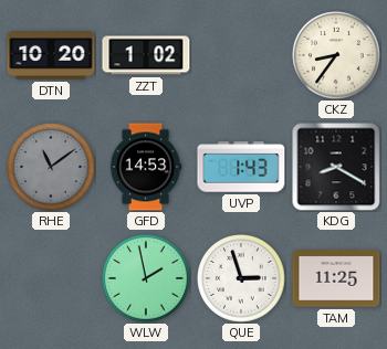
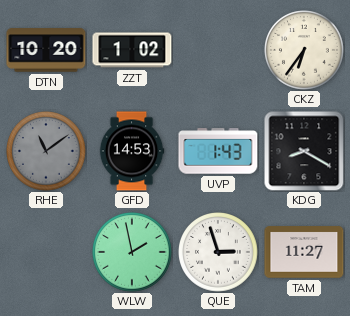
CKZ: 8:36 -> 6:36
TAM: 11:25 -> 11:27
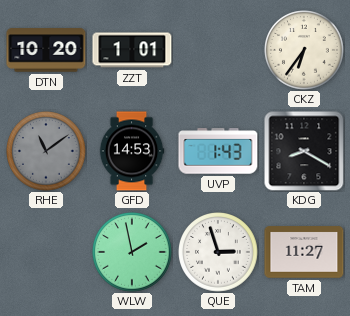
ZZT: 1:02 -> 1:01
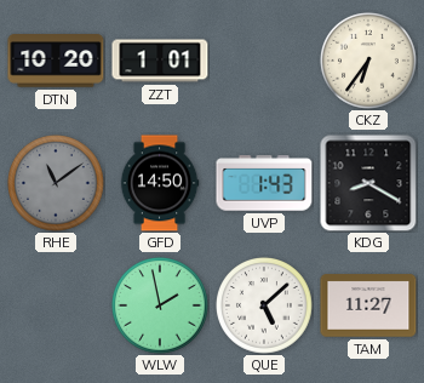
GFD: 14:53 -> 14:50
QUE: 2:57 -> 5:08
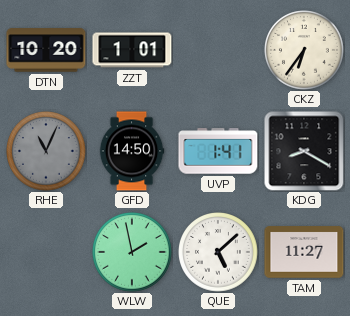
RHE: 11:09 -> 11:04
UVP: 1:43 -> 1:41
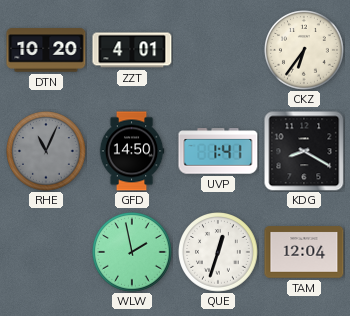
ZZT: 1:01 -> 4:01
QUE: 5:08 -> 12:33
TAM: 11:27 -> 12:04
